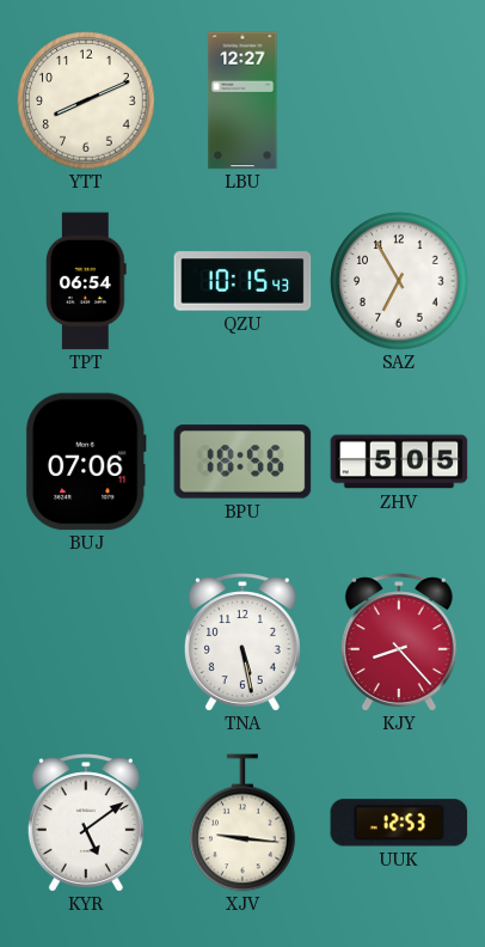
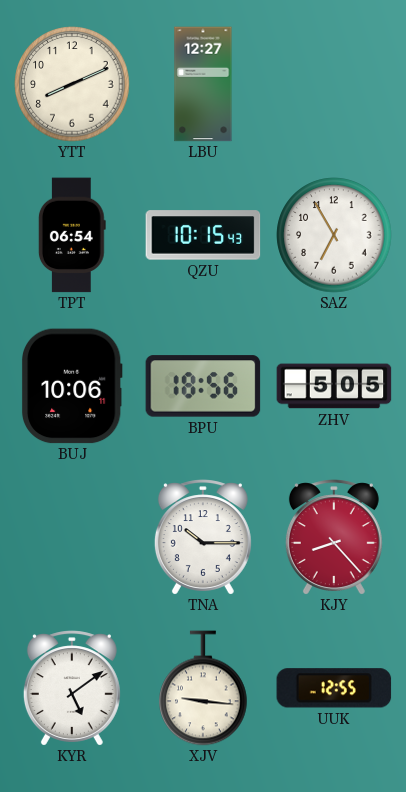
BUJ: 07:06 -> 10:06
TNA: 5:28 -> 10:15
UUK: 12:53 -> 12:55
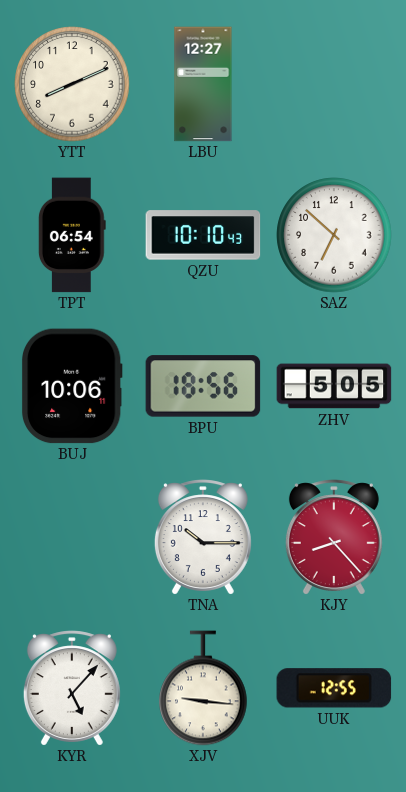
QZU: 10:15 -> 10:10
SAZ: 6:55 -> 6:52
KYR: 5:09 -> 5:07
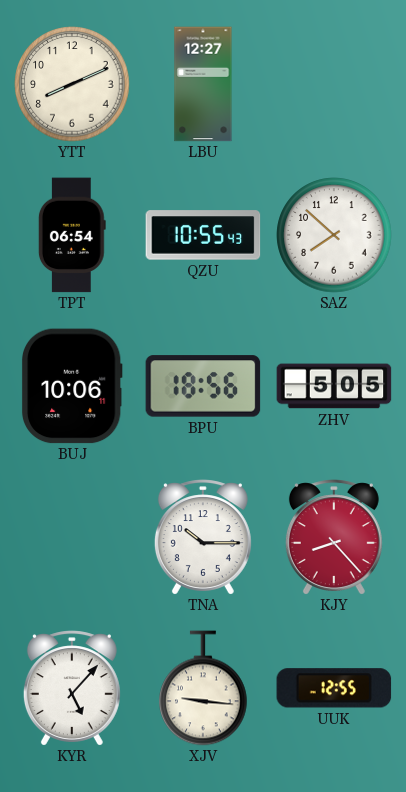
QZU: 10:10 -> 10:55
SAZ: 6:52 -> 7:52
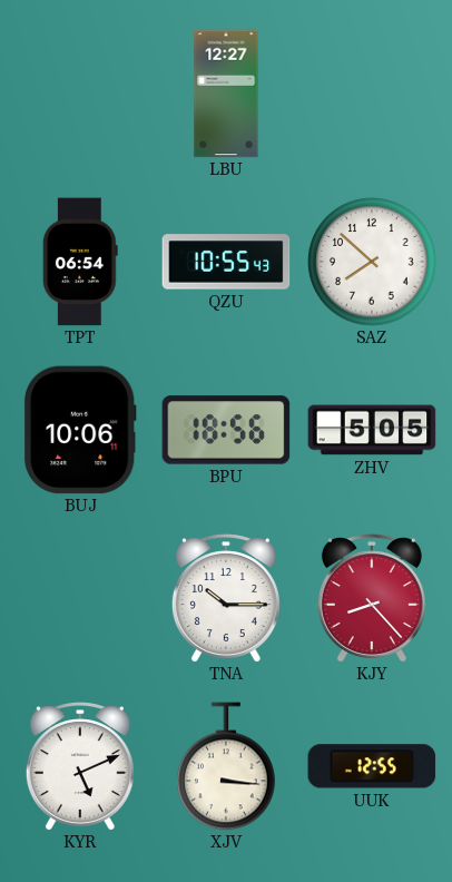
YTT: 8:11 -> none
KYR: 5:07 -> 5:11
XJV: 9:16 -> 3:16
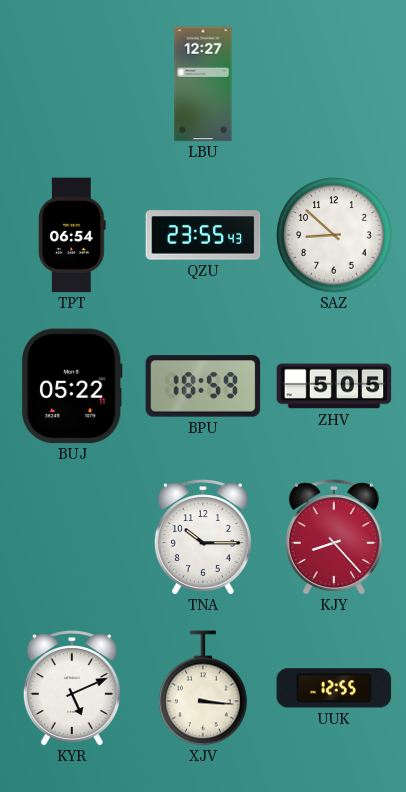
QZU: 10:55 -> 23:55
SAZ: 7:52 -> 8:52
BUJ: 10:06 -> 05:22
BPU: 18:56 -> 18:59
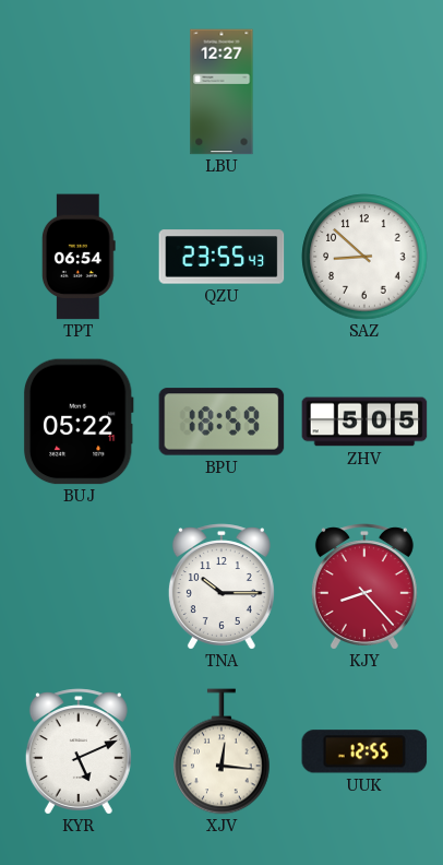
XJV: 3:16 -> 12:16
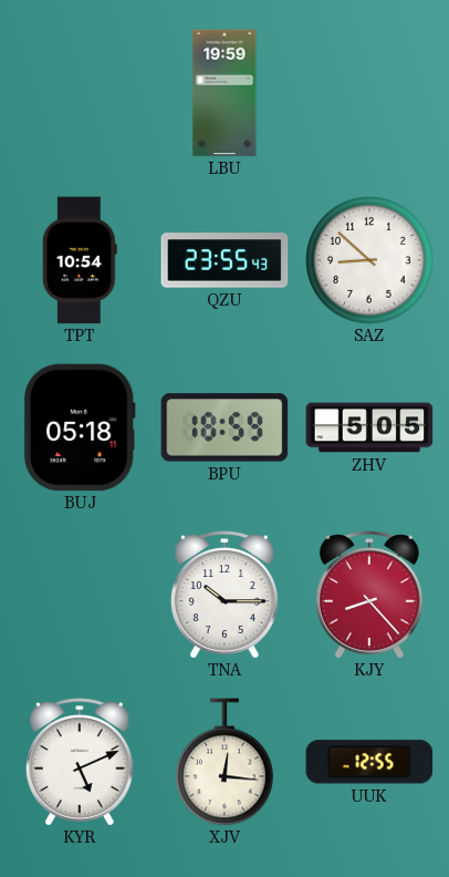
LBU: 12:27 -> 19:59
TPT: 06:54 -> 10:54
BUJ: 05:22 -> 05:18
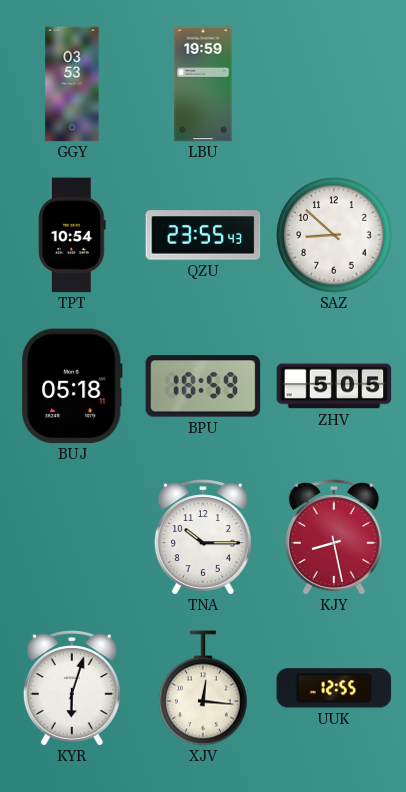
GGY: none -> 03:53
KJY: 8:23 -> 8:28
KYR: 5:11 -> 6:03
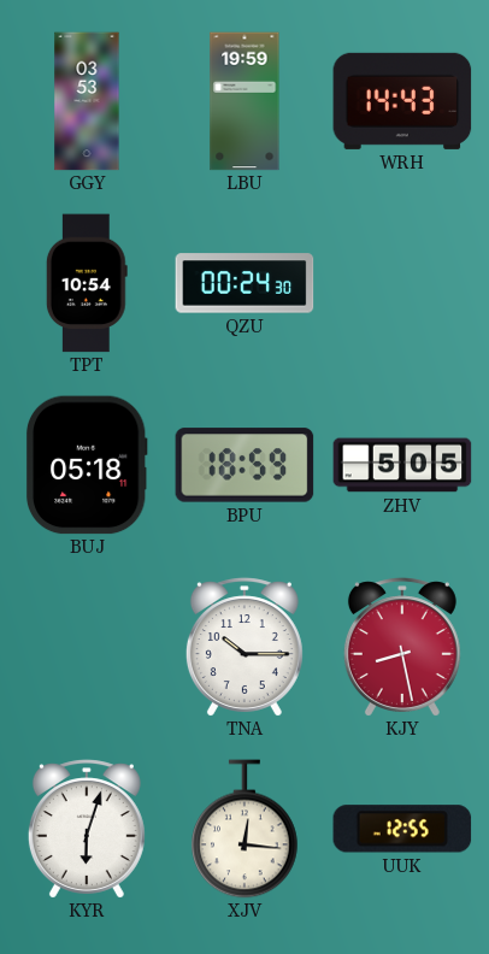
WRH: none -> 14:43
QZU: 23:55 -> 00:24
SAZ: 8:52 -> none
